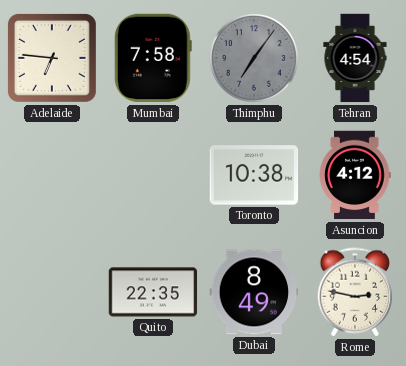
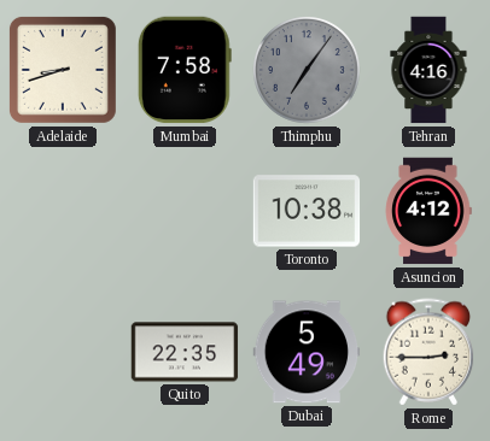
Adelaide: 6:46 -> 8:42
Tehran: 4:54 -> 4:16
Dubai: 8:49 -> 5:49
Rome: 2:47 -> 2:45
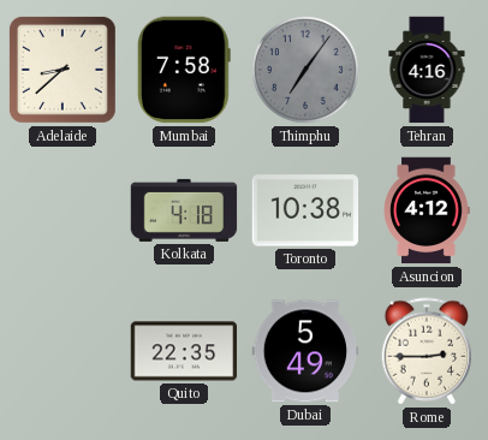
Adelaide: 8:42 -> 8:38
Kolkata: none -> 4:18
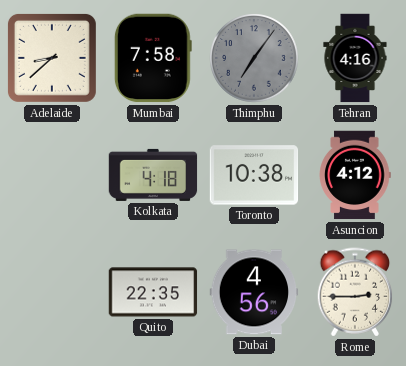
Dubai: 5:49 -> 4:56
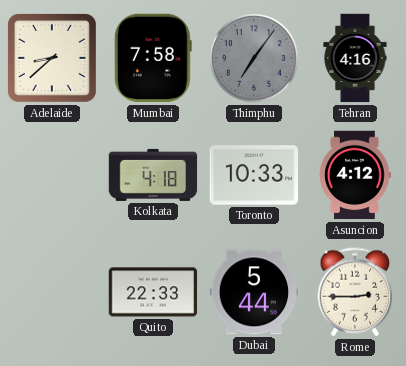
Toronto: 10:38 -> 10:33
Quito: 22:35 -> 22:33
Dubai: 4:56 -> 5:44
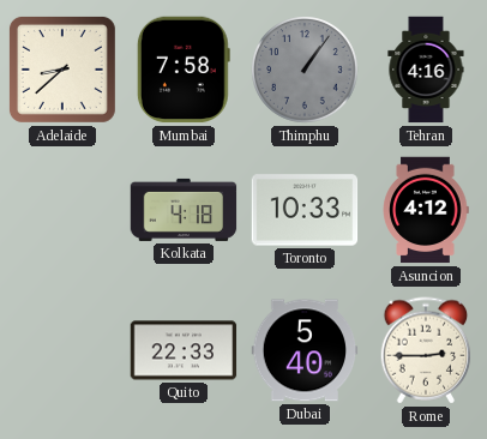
Thimphu: 7:06 -> 1:06
Dubai: 5:44 -> 5:40
